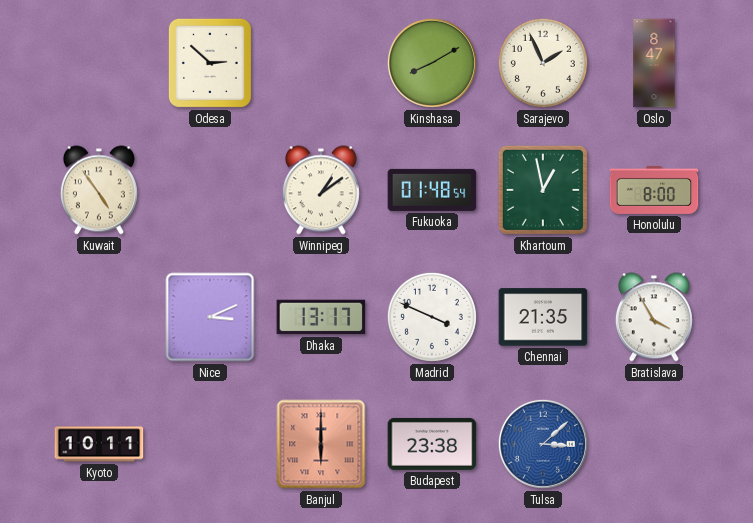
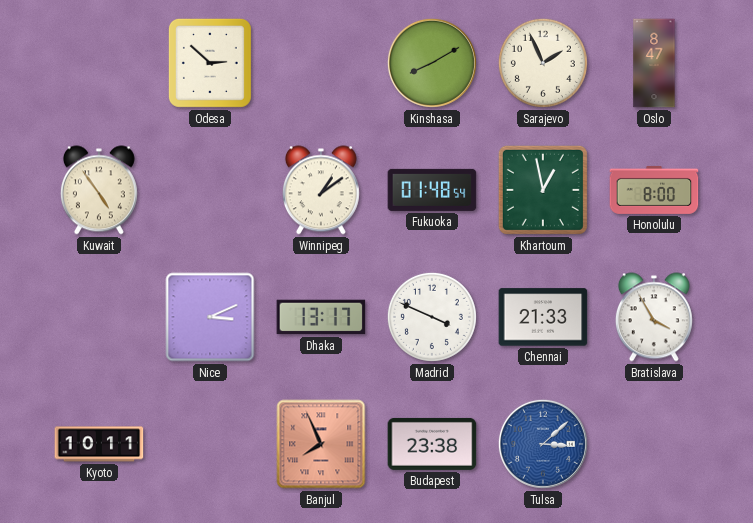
Chennai: 21:35 -> 21:33
Banjul: 6:00 -> 7:56
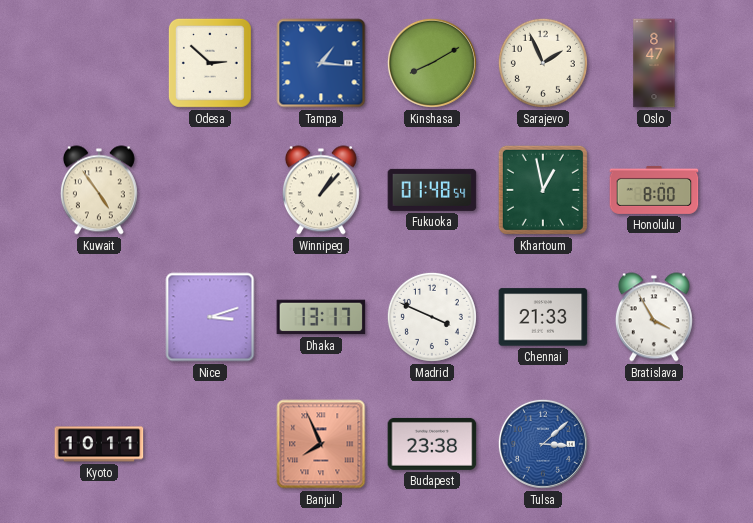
Tampa: none -> 1:16
Winnipeg: 1:09 -> 1:07
Nice: 3:11 -> 3:12
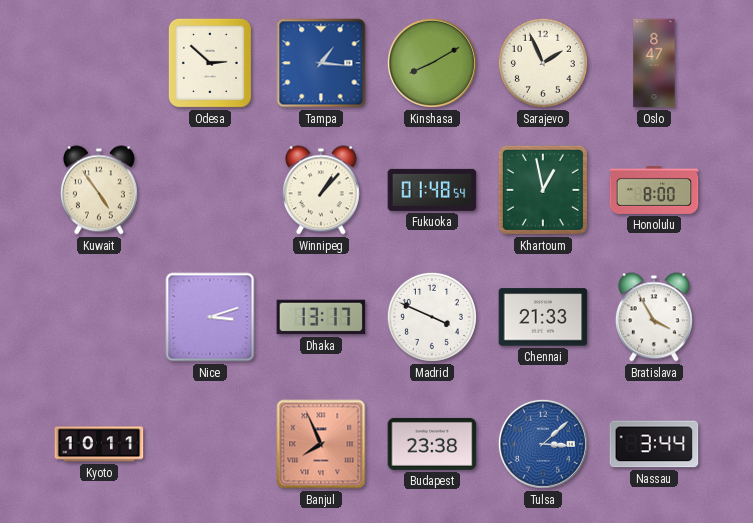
Nassau: none -> 3:44
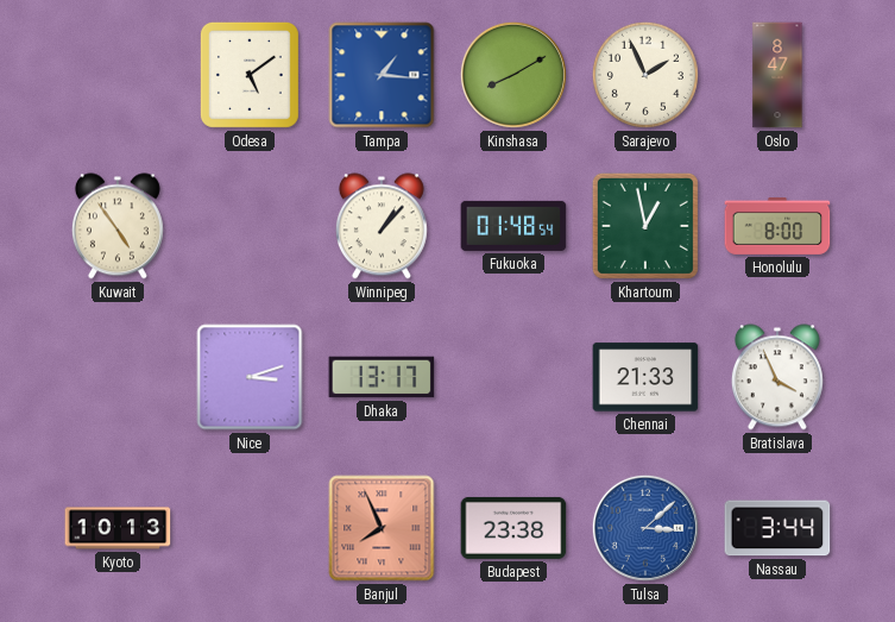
Odesa: 2:52 -> 5:09
Madrid: 3:49 -> none
Bratislava: 3:55 -> 3:56
Kyoto: 10:11 -> 10:13
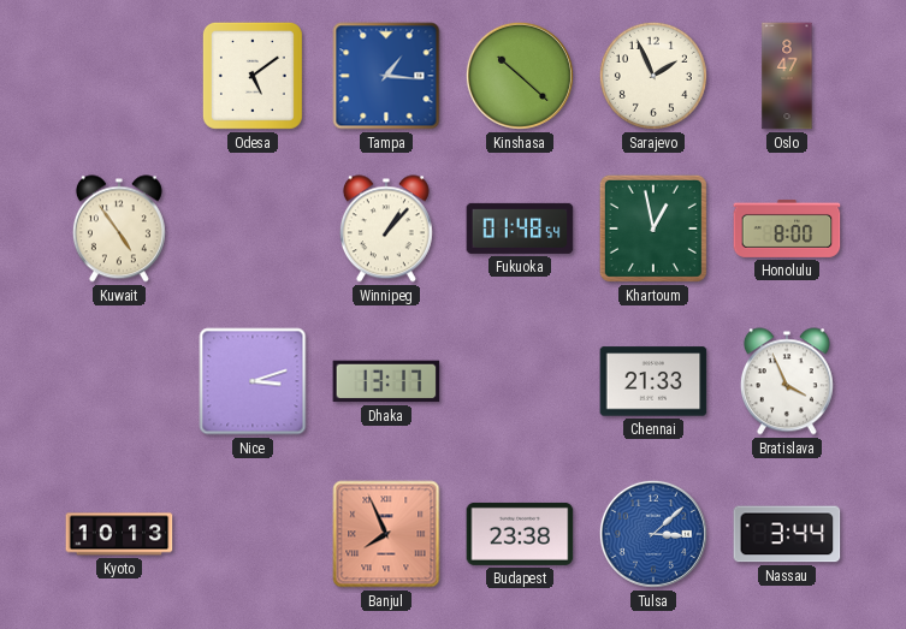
Kinshasa: 8:10 -> 10:22
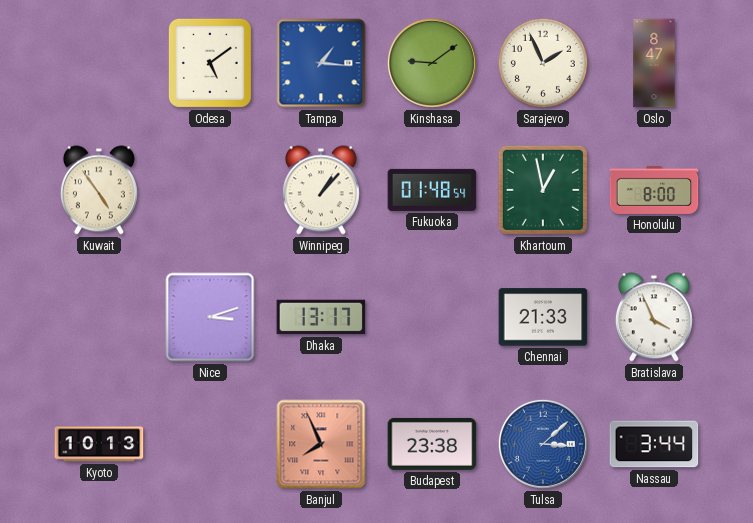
Kinshasa: 10:22 -> 9:09
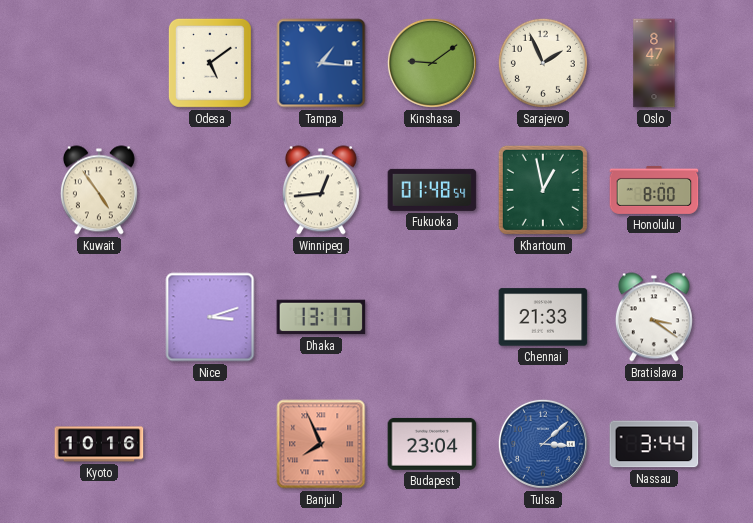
Winnipeg: 1:07 -> 12:44
Bratislava: 3:56 -> 3:21
Kyoto: 10:13 -> 10:16
Budapest: 23:38 -> 23:04
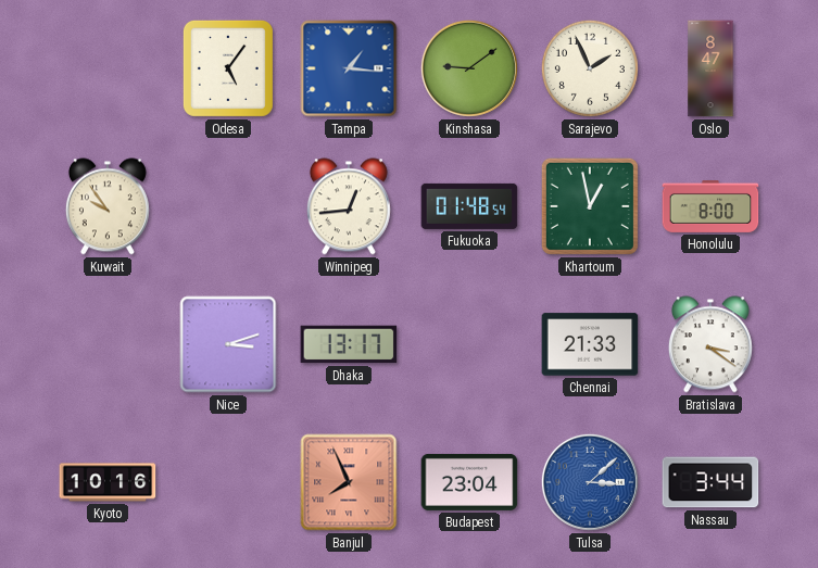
Odesa: 5:09 -> 5:06
Kuwait: 4:54 -> 9:54
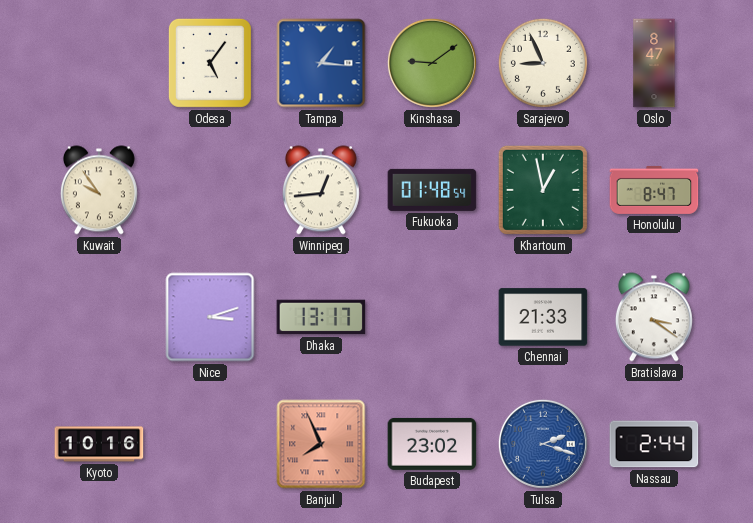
Sarajevo: 1:56 -> 8:56
Honolulu: 8:00 -> 8:47
Budapest: 23:04 -> 23:02
Tulsa: 3:08 -> 2:18
Nassau: 3:44 -> 2:44
